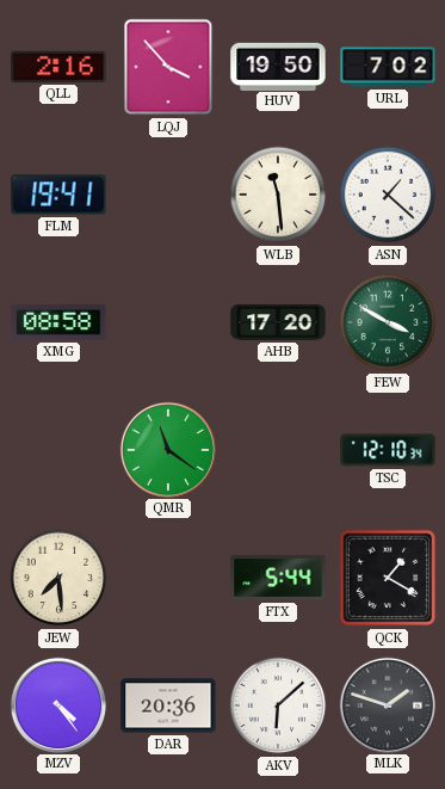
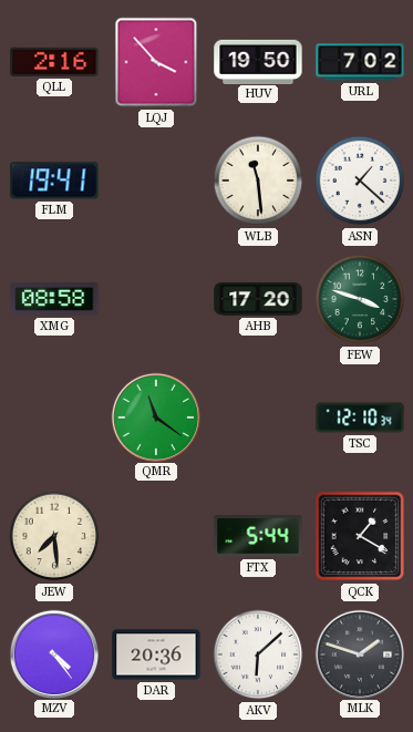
FEW: 3:50 -> 3:48
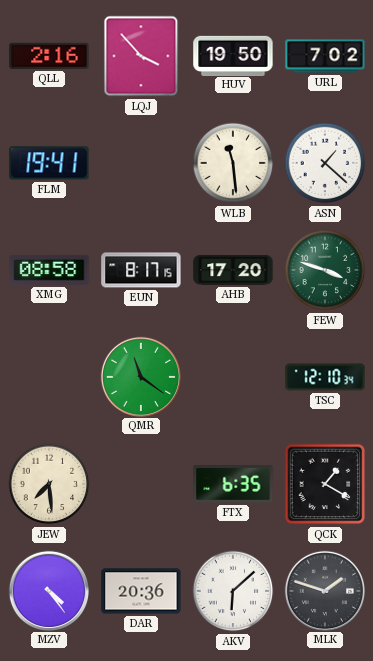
EUN: none -> 8:17
FTX: 5:44 -> 6:35
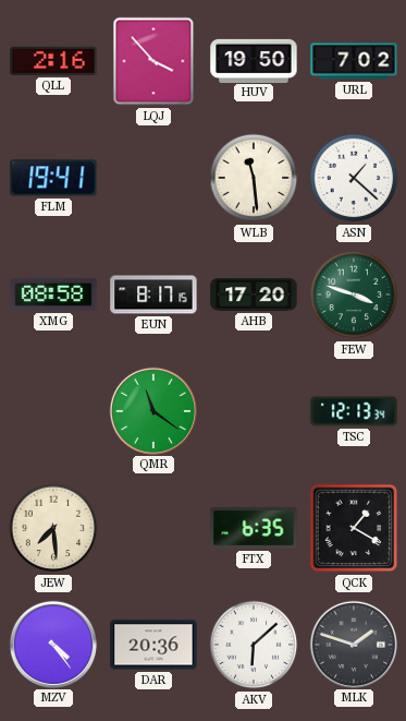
TSC: 12:10 -> 12:13
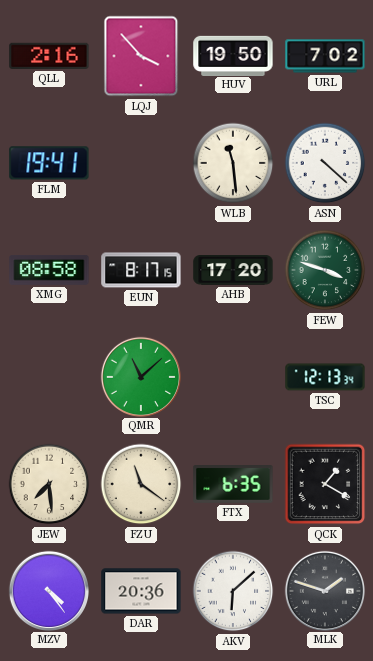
ASN: 1:22 -> 4:22
QMR: 11:21 -> 11:08
FZU: none -> 11:21
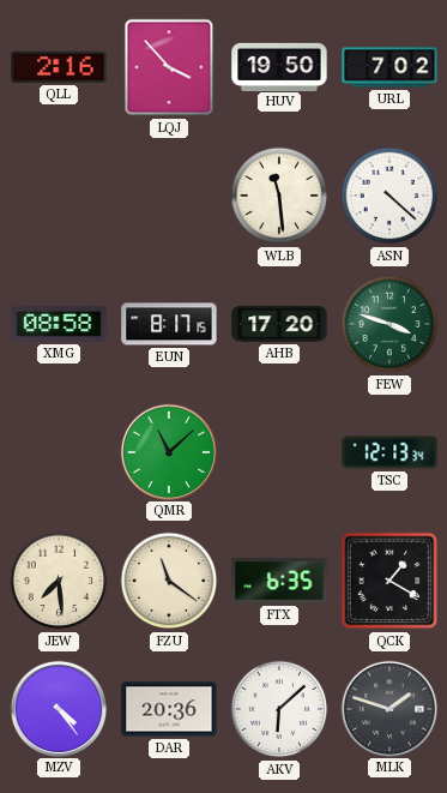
FLM: 19:41 -> none
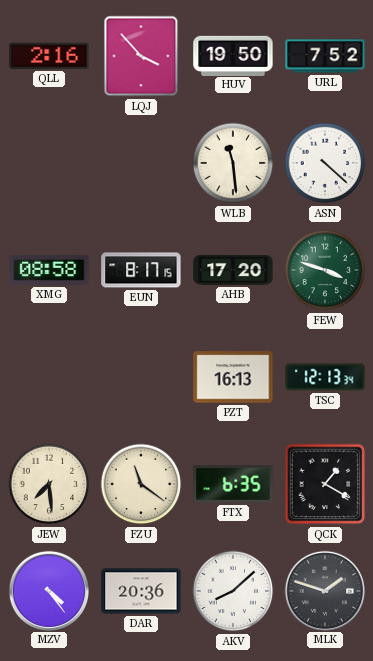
URL: 7:02 -> 7:52
QMR: 11:08 -> none
PZT: none -> 16:13
AKV: 6:08 -> 8:08
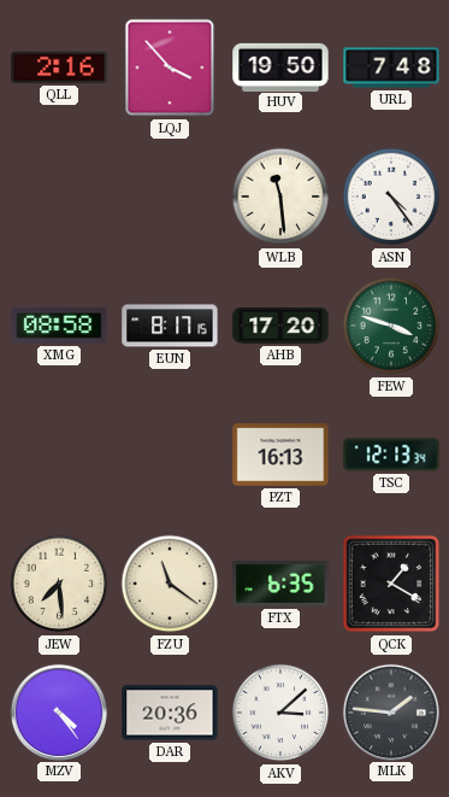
URL: 7:52 -> 7:48
ASN: 4:22 -> 4:24
AKV: 8:08 -> 3:08
MLK: 1:48 -> 1:46
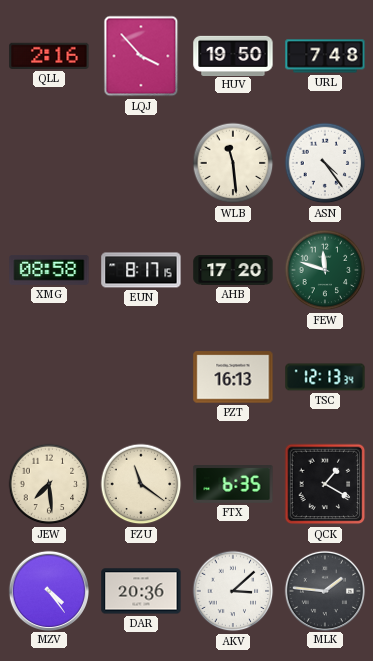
FEW: 3:48 -> 11:48
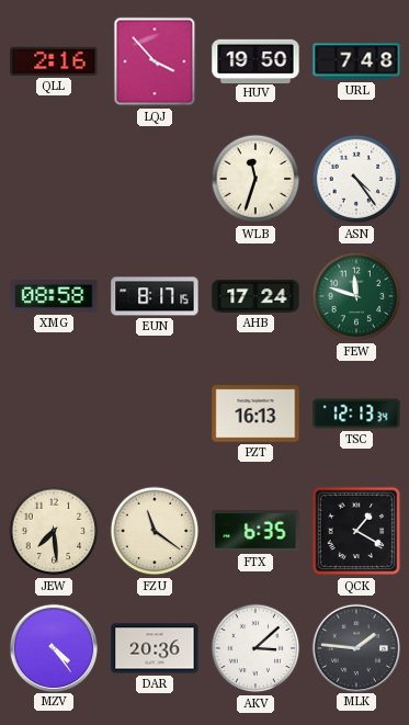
WLB: 11:29 -> 11:33
AHB: 17:20 -> 17:24
